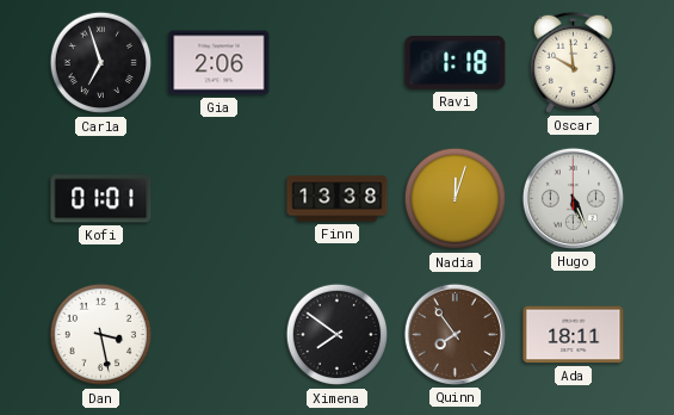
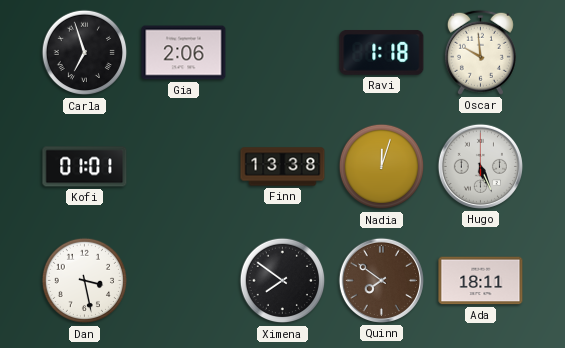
Quinn: 7:54 -> 7:51
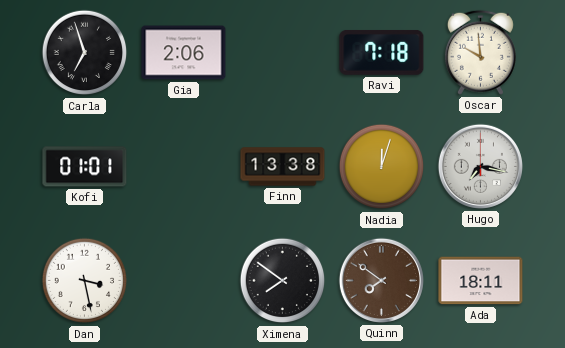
Ravi: 1:18 -> 7:18
Hugo: 5:26 -> 7:17
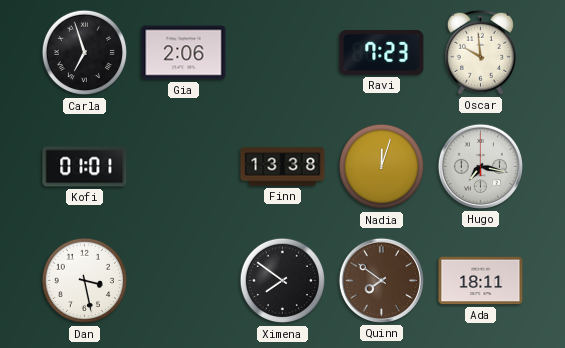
Ravi: 7:18 -> 7:23
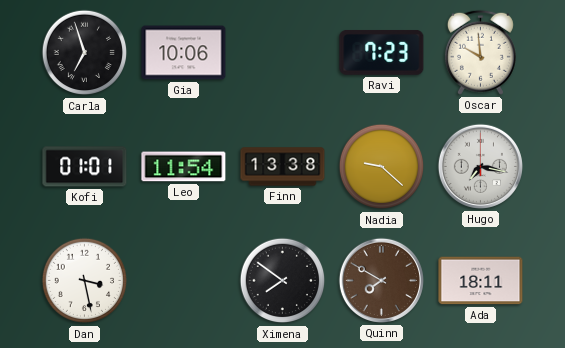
Gia: 2:06 -> 10:06
Leo: none -> 11:54
Nadia: 12:03 -> 9:22
Quinn: 7:51 -> 7:50
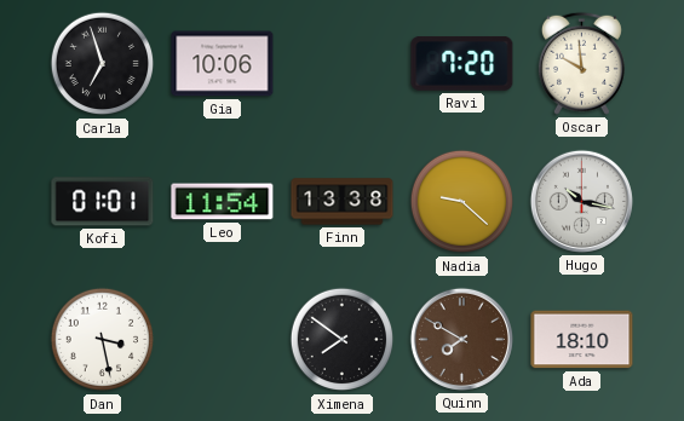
Ravi: 7:23 -> 7:20
Hugo: 7:17 -> 10:17
Ada: 18:11 -> 18:10
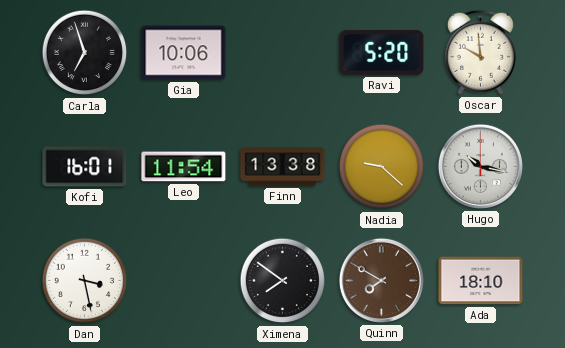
Ravi: 7:20 -> 5:20
Kofi: 01:01 -> 16:01
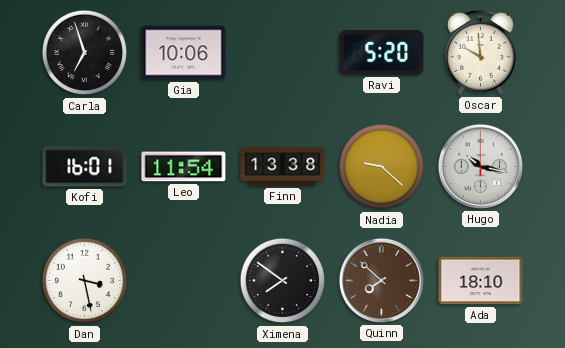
Quinn: 7:50 -> 7:52
